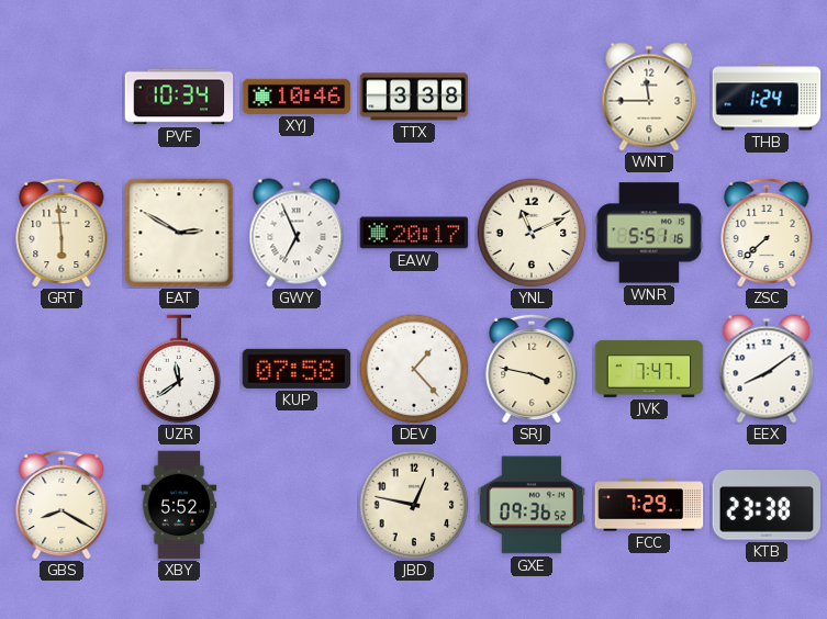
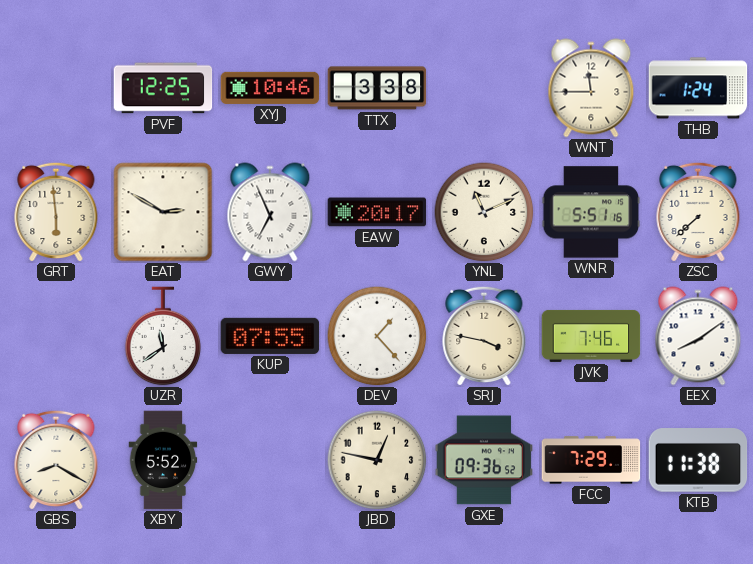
PVF: 10:34 -> 12:25
KUP: 07:58 -> 07:55
JVK: 7:47 -> 7:46
KTB: 23:38 -> 11:38
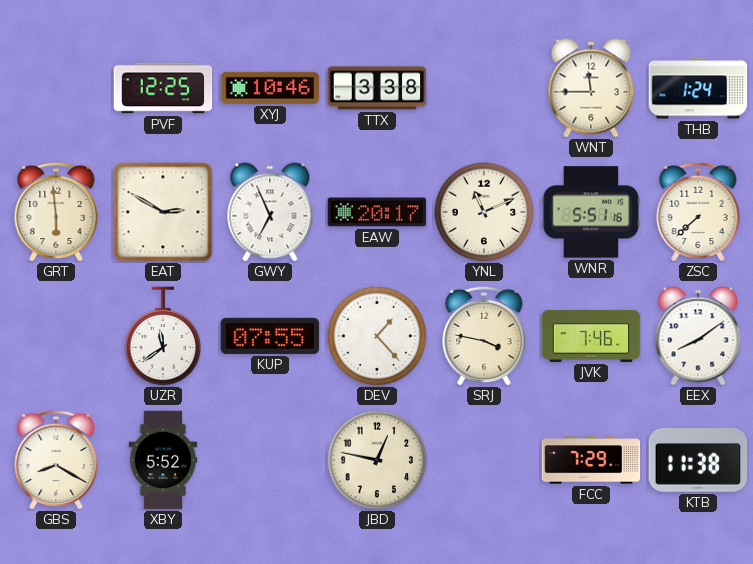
GXE: 09:36 -> none
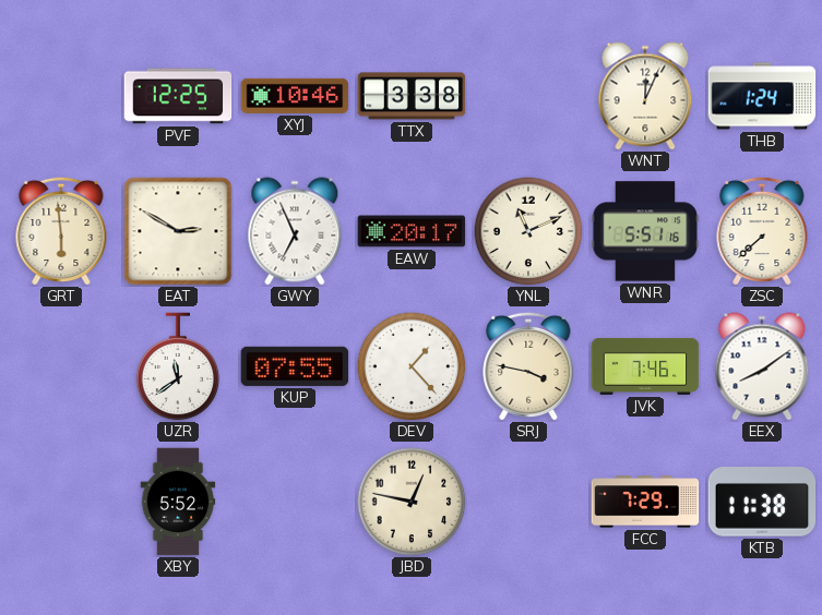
WNT: 11:45 -> 12:04
GBS: 8:20 -> none
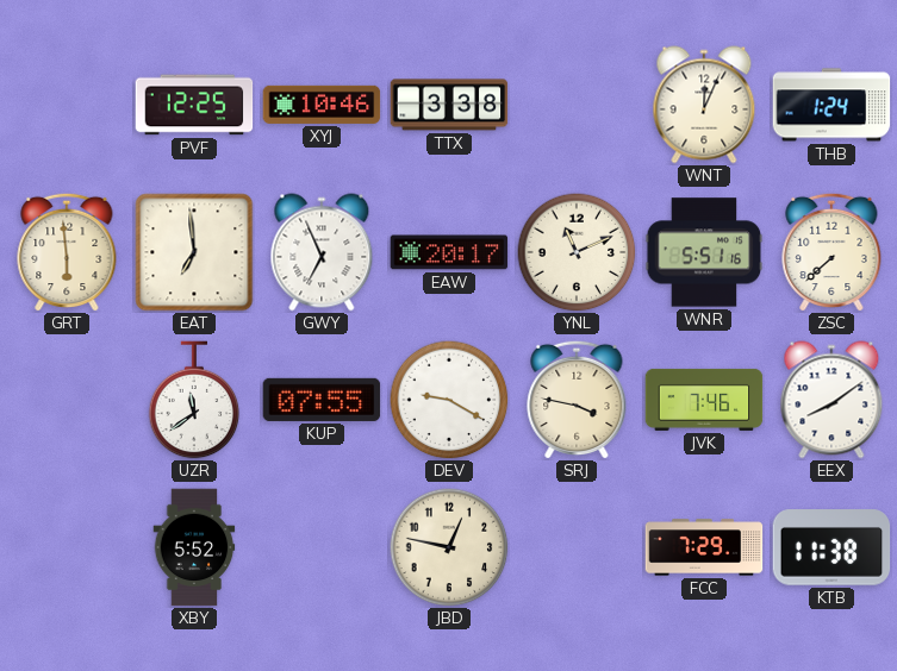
EAT: 2:50 -> 6:59
DEV: 1:23 -> 9:20
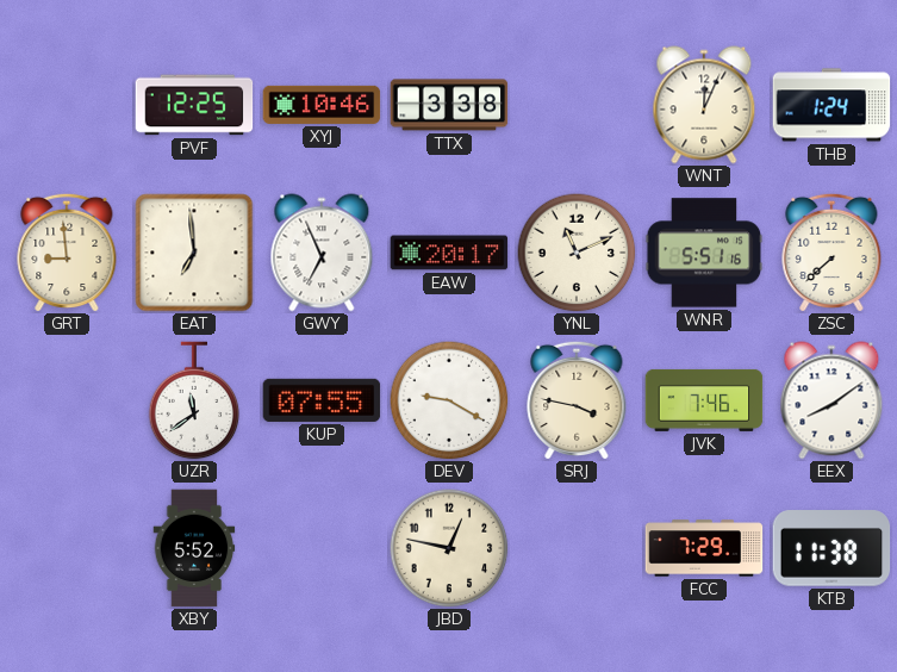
GRT: 5:59 -> 8:59
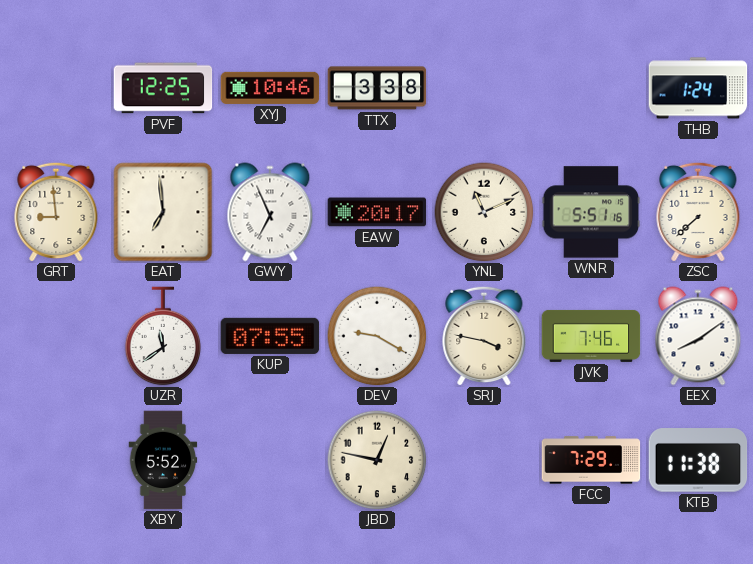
WNT: 12:04 -> none
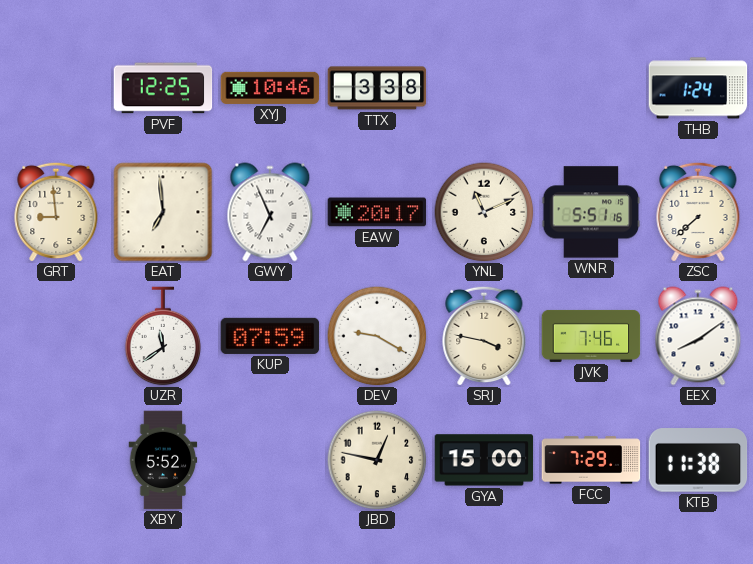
KUP: 07:55 -> 07:59
GYA: none -> 15:00
